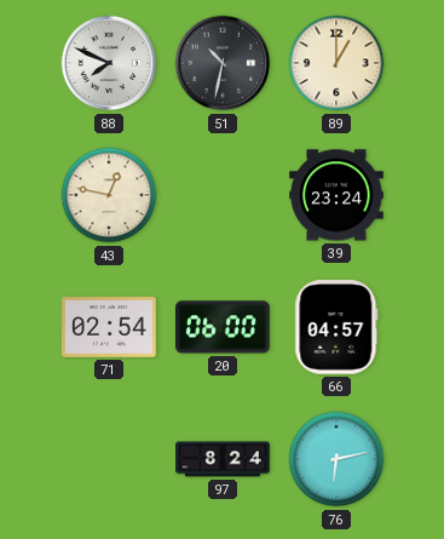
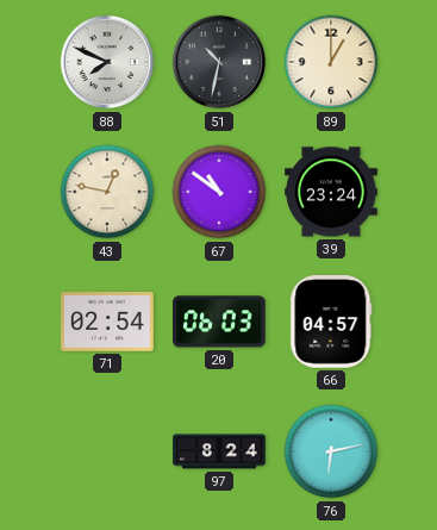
67: none -> 10:51
20: 06:00 -> 06:03
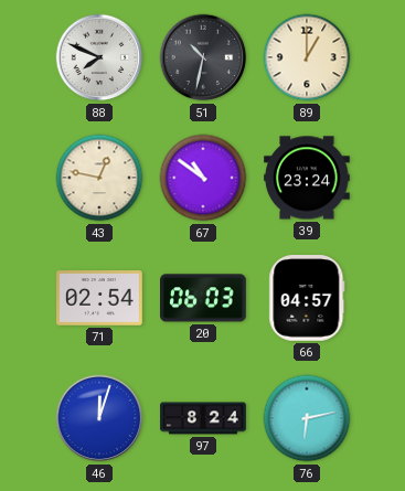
46: none -> 12:03
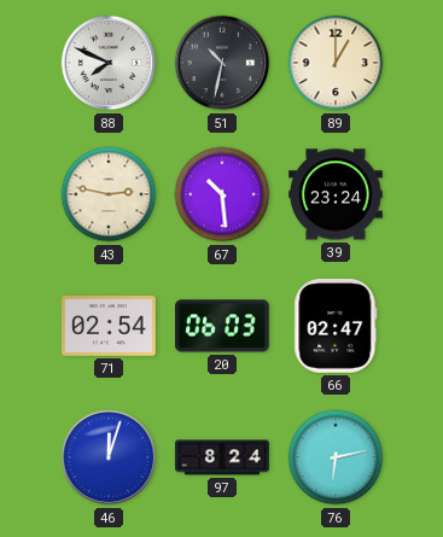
43: 12:47 -> 2:47
67: 10:51 -> 10:29
66: 04:57 -> 02:47
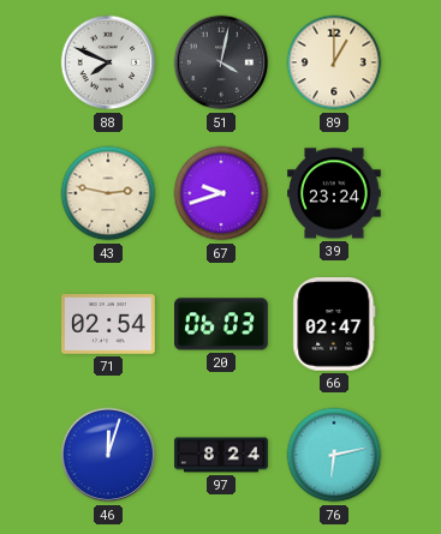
51: 10:32 -> 4:02
67: 10:29 -> 9:42
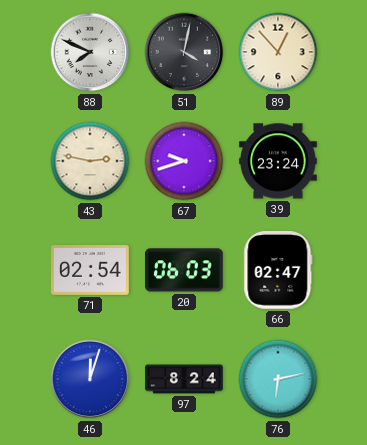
89: 1:00 -> 12:53
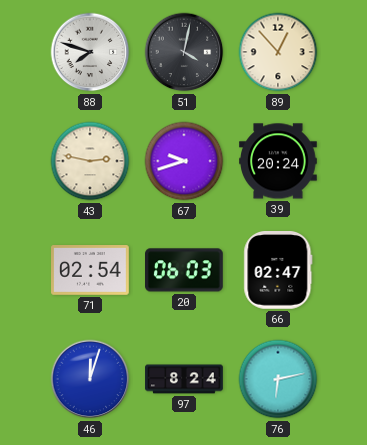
88: 7:49 -> 7:48
39: 23:24 -> 20:24
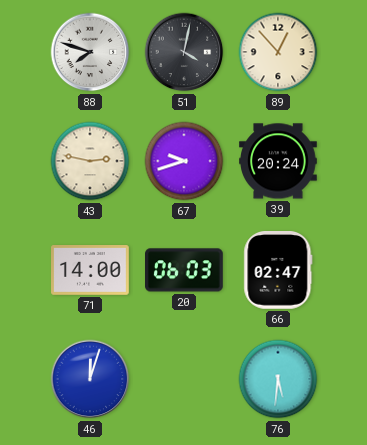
71: 02:54 -> 14:00
97: 8:24 -> none
76: 6:13 -> 5:31
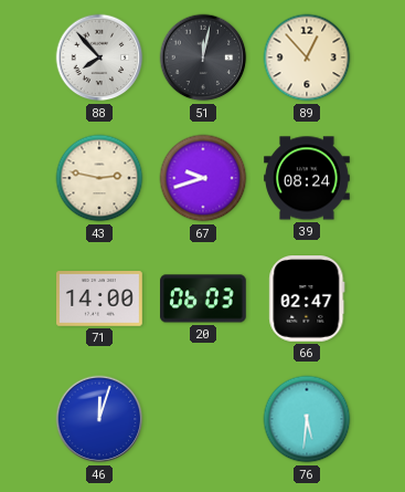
88: 7:48 -> 7:53
51: 4:02 -> 12:02
39: 20:24 -> 08:24
